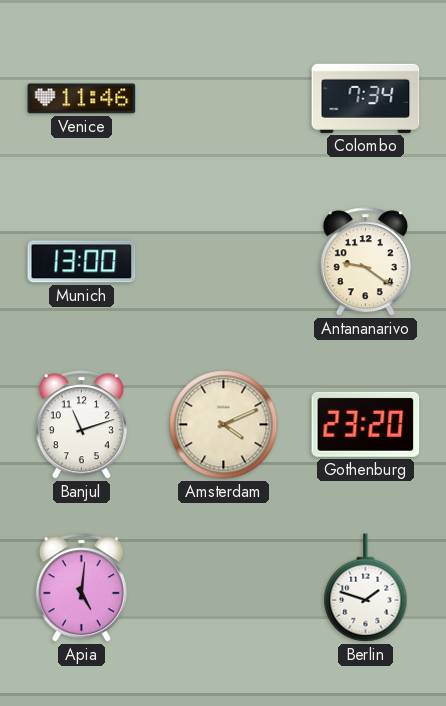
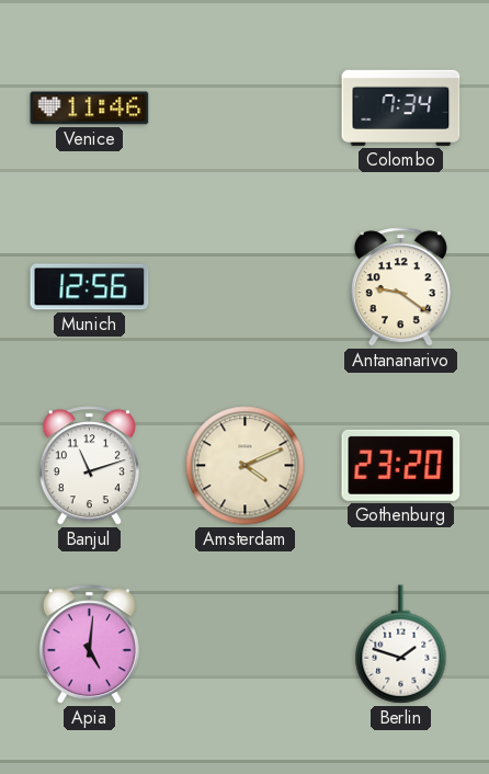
Munich: 13:00 -> 12:56
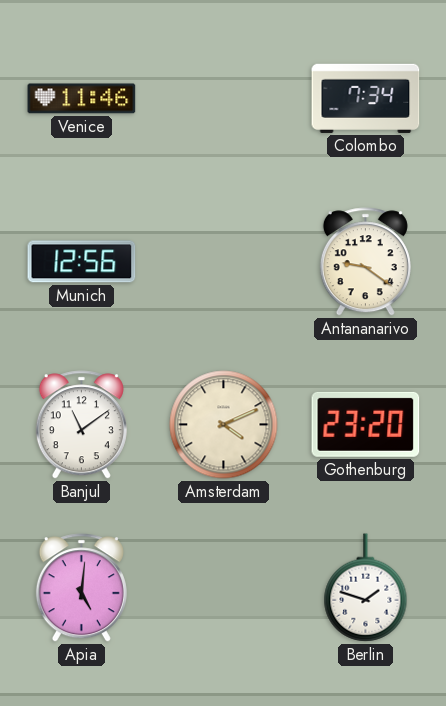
Banjul: 11:12 -> 11:09
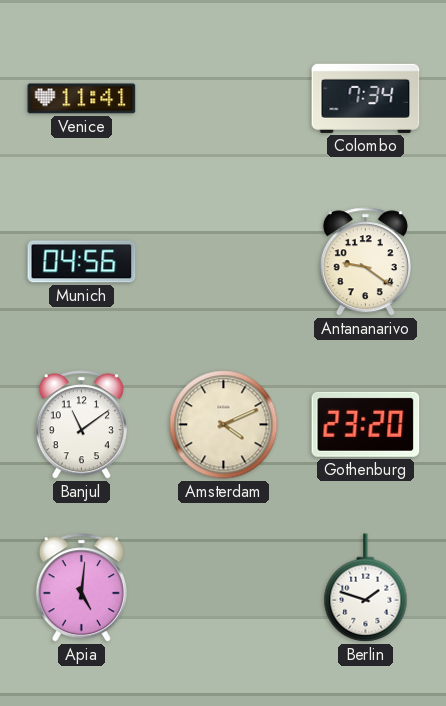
Venice: 11:46 -> 11:41
Munich: 12:56 -> 04:56
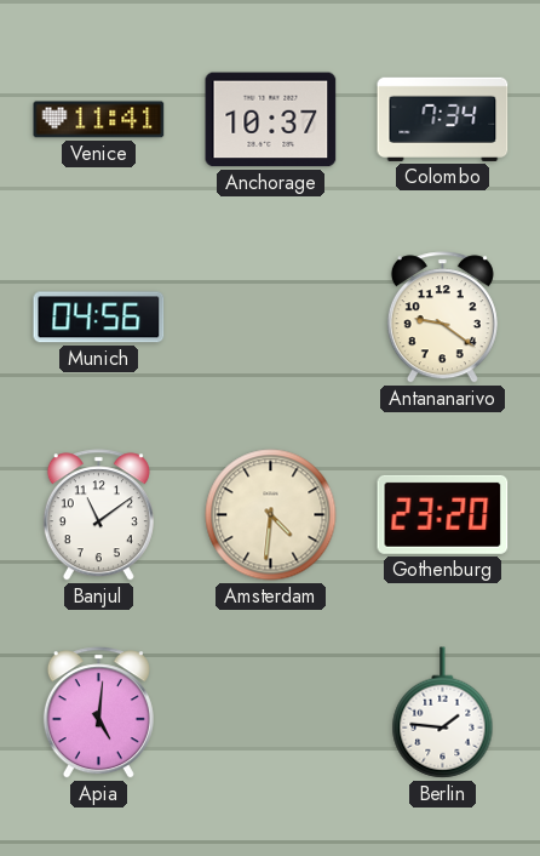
Anchorage: none -> 10:37
Amsterdam: 4:11 -> 4:31
Berlin: 1:48 -> 1:46
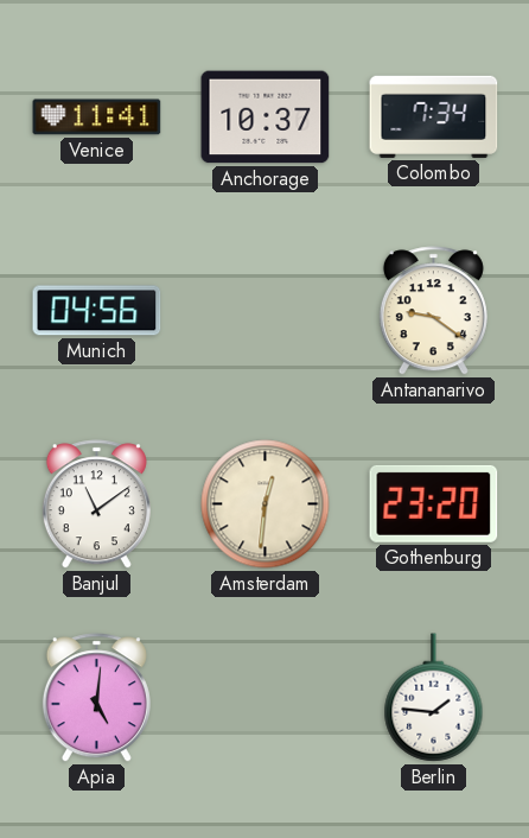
Amsterdam: 4:31 -> 12:31
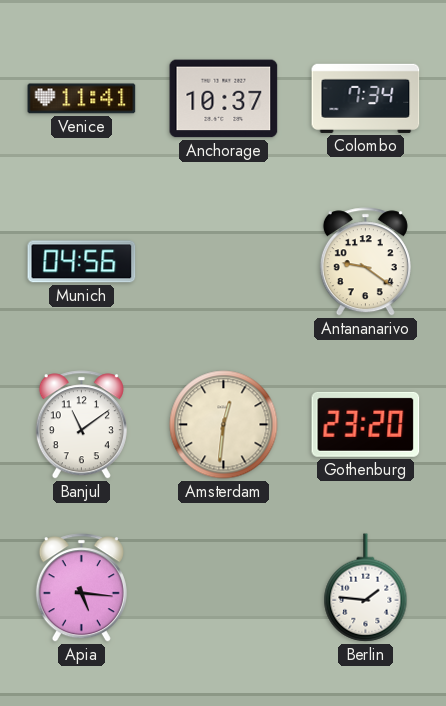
Apia: 5:01 -> 5:16
